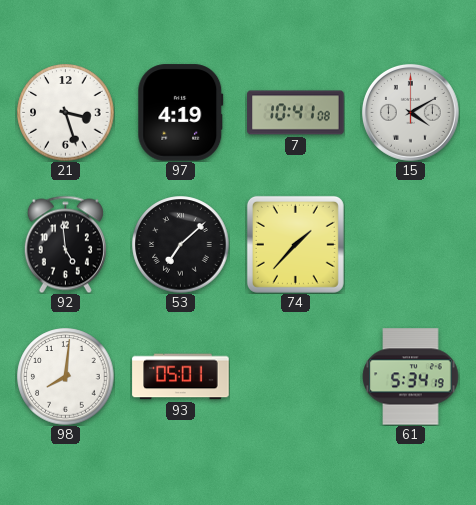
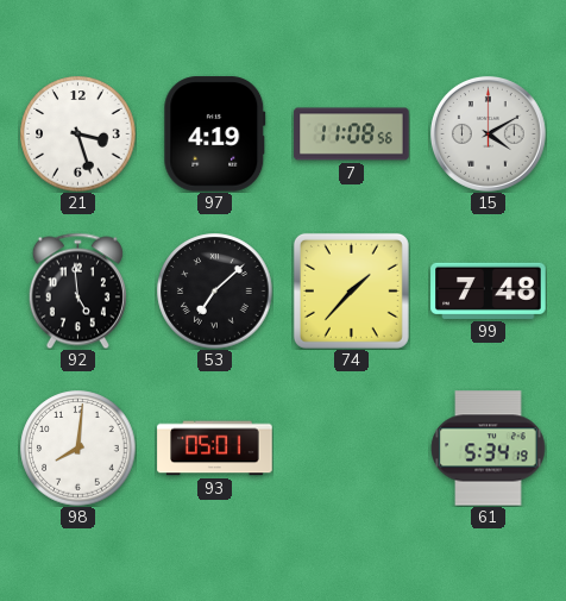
7: 10:41 -> 11:08
99: none -> 7:48
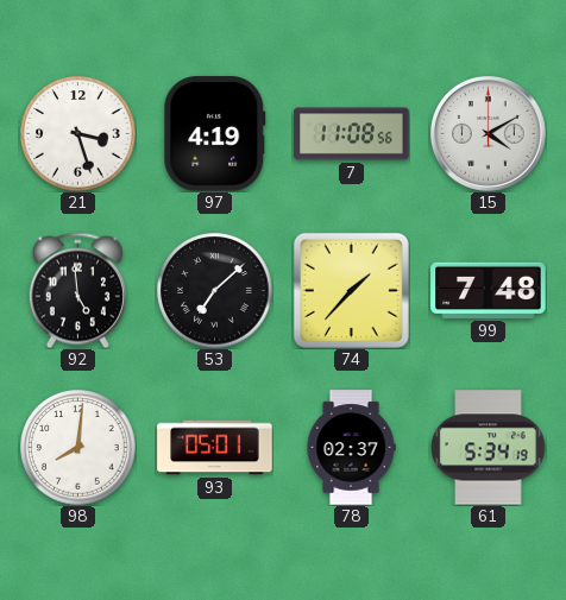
78: none -> 02:37
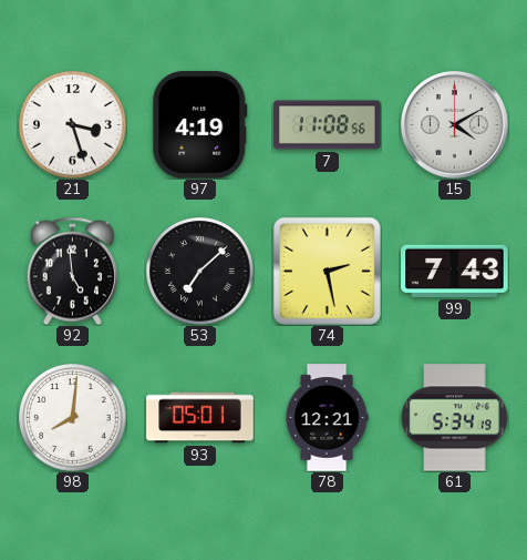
74: 1:37 -> 2:28
99: 7:48 -> 7:43
78: 02:37 -> 12:21
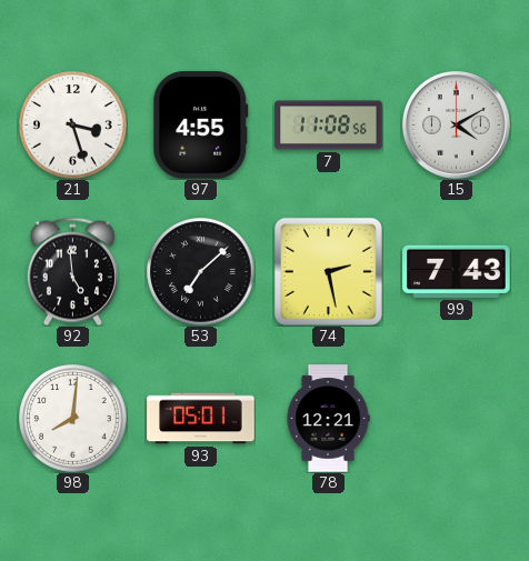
97: 4:19 -> 4:55
61: 5:34 -> none
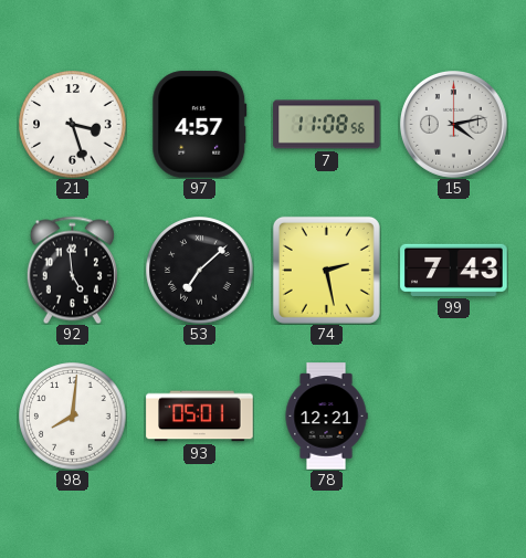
97: 4:55 -> 4:57
15: 4:10 -> 4:13
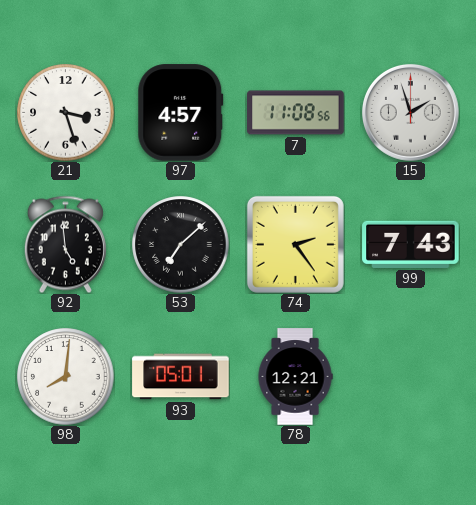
15: 4:13 -> 1:57
74: 2:28 -> 2:24
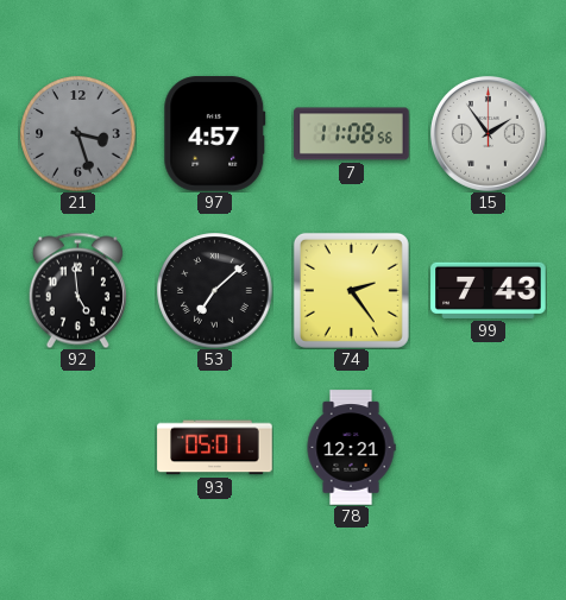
21 dial: white -> grey
15: 1:57 -> 1:54
98: 8:01 -> none
